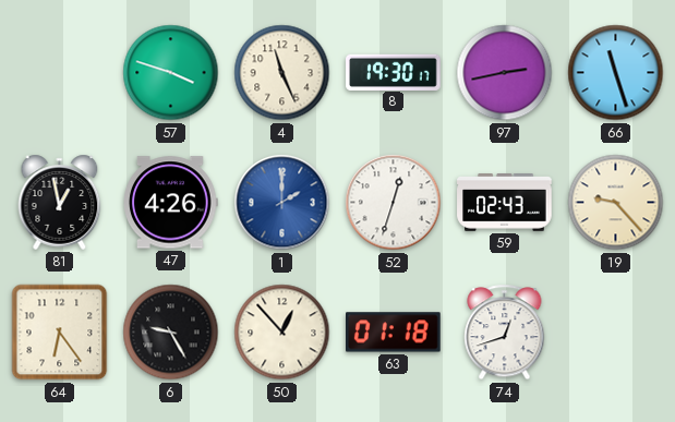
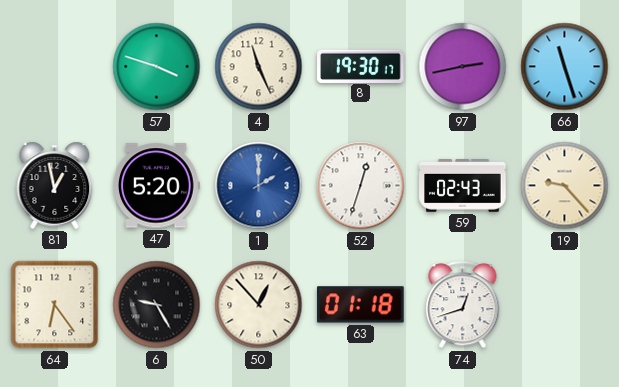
47: 4:26 -> 5:20
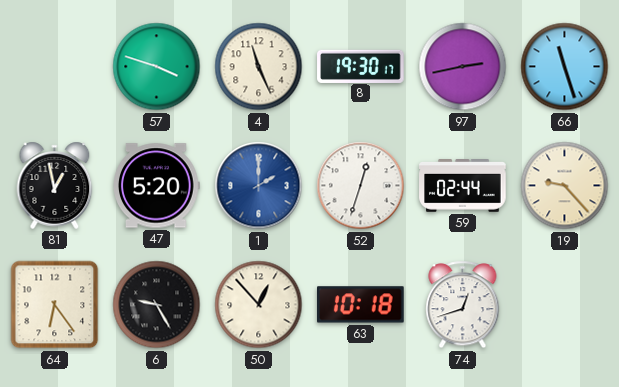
59: 02:43 -> 02:44
63: 01:18 -> 10:18
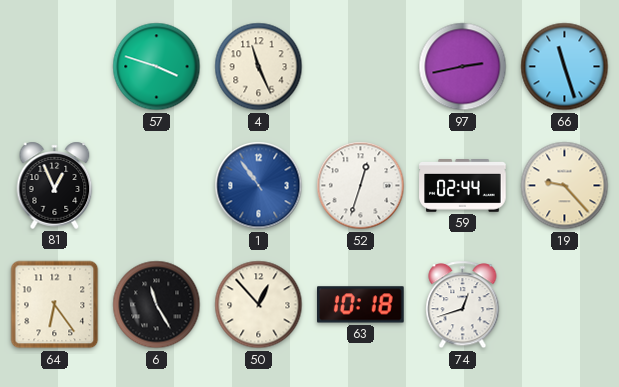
8: 19:30 -> none
81: 12:58 -> 12:56
47: 5:20 -> none
1: 2:00 -> 10:54
6: 9:25 -> 11:25
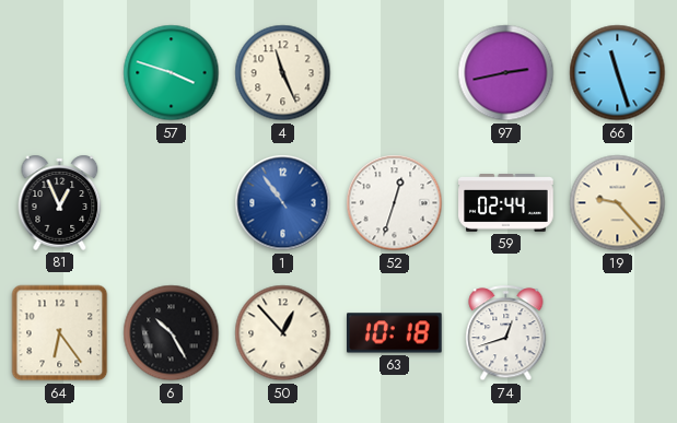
6: 11:25 -> 10:25
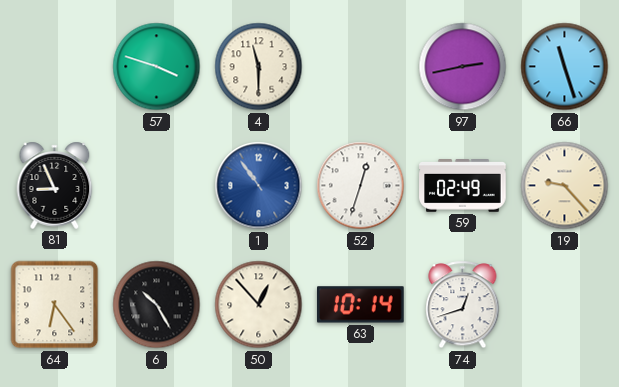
4: 11:26 -> 11:30
81: 12:56 -> 8:56
59: 02:44 -> 02:49
63: 10:18 -> 10:14
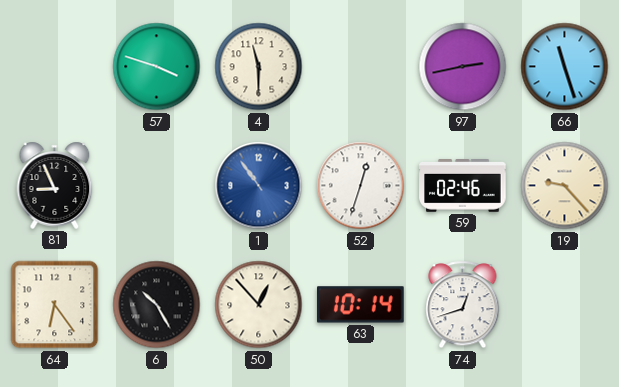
59: 02:49 -> 02:46
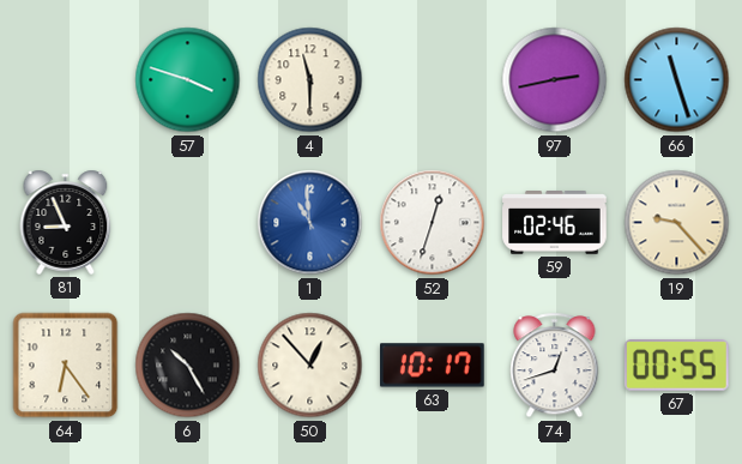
1: 10:54 -> 10:59
63: 10:14 -> 10:17
67: none -> 00:55
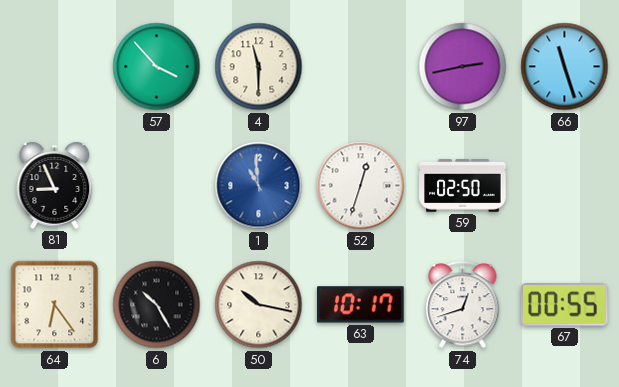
57: 3:48 -> 3:53
59: 02:46 -> 02:50
19: 9:23 -> none
50: 12:53 -> 10:17
